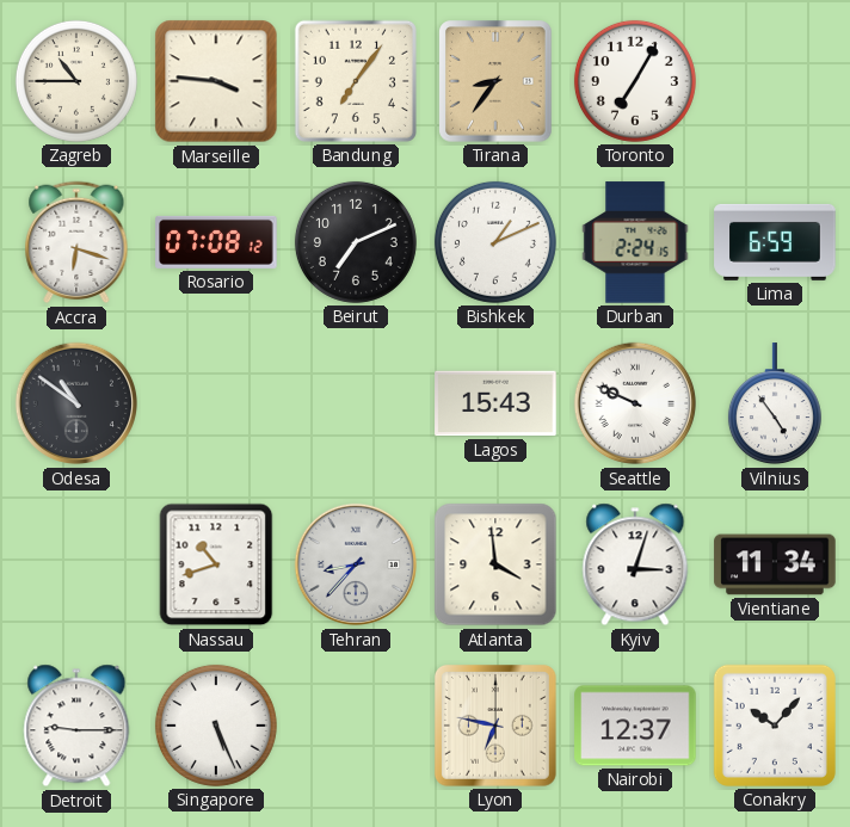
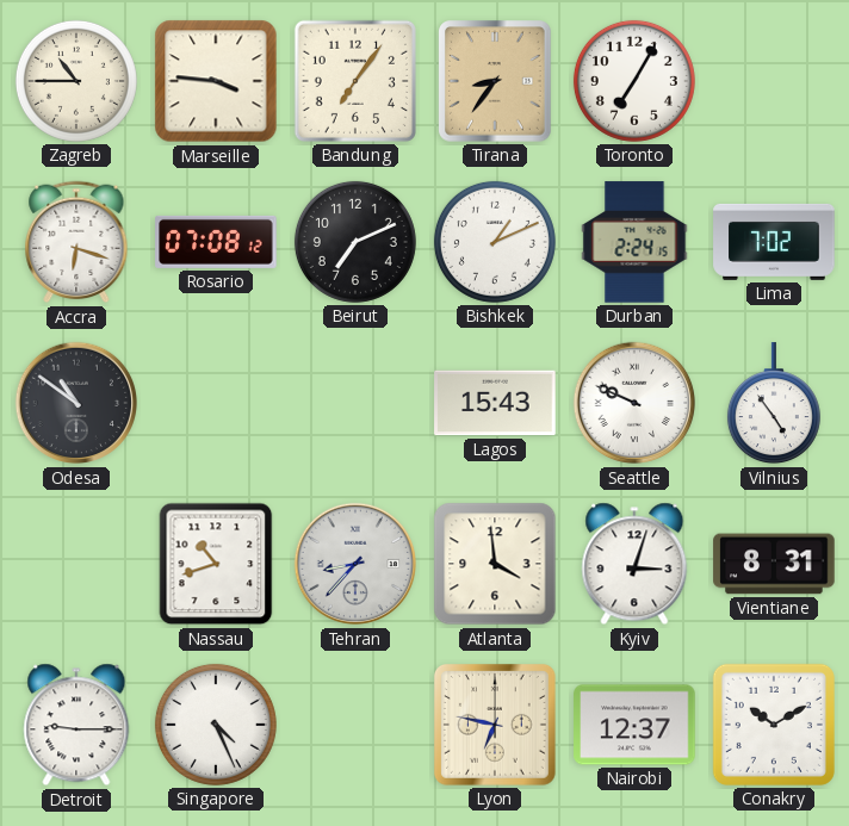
Lima: 6:59 -> 7:02
Vientiane: 11:34 -> 8:31
Singapore: 5:26 -> 4:26
Conakry: 10:07 -> 10:10
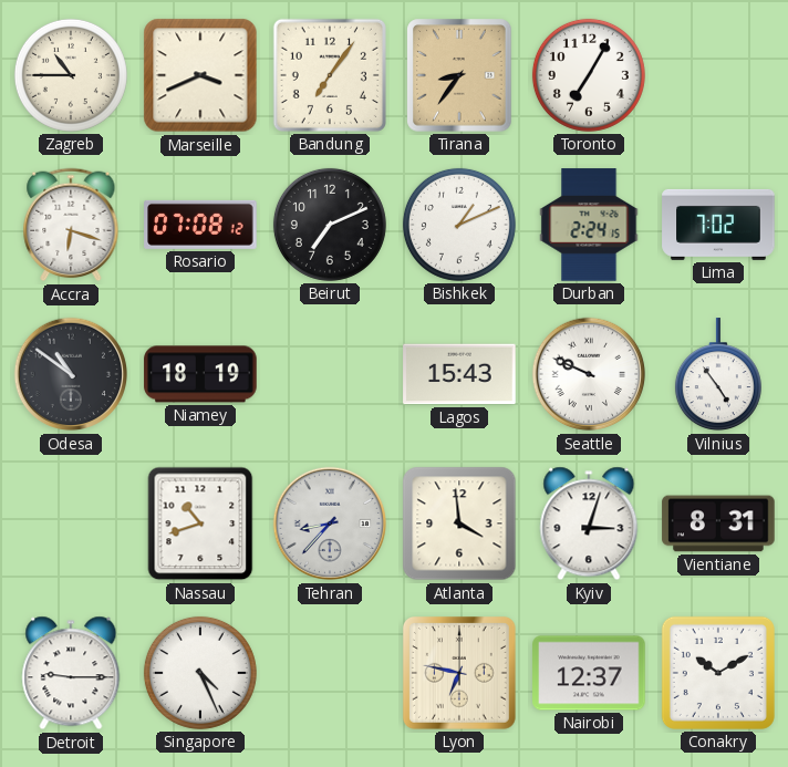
Marseille: 3:46 -> 3:41
Niamey: none -> 18:19
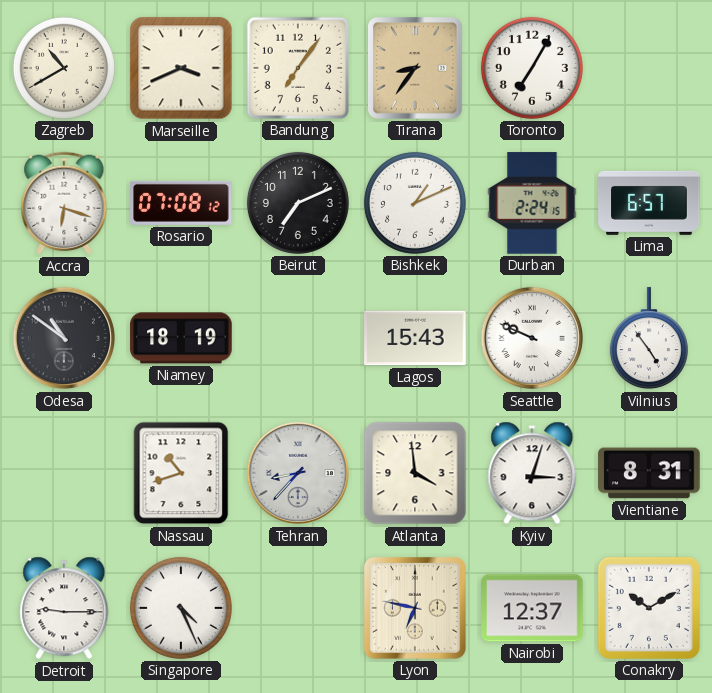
Zagreb: 10:45 -> 10:40
Lima: 7:02 -> 6:57
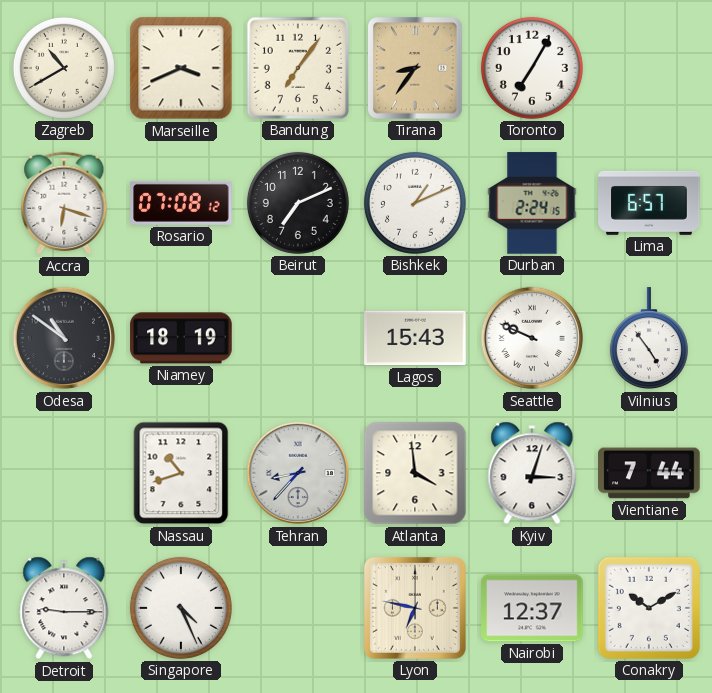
Vientiane: 8:31 -> 7:44
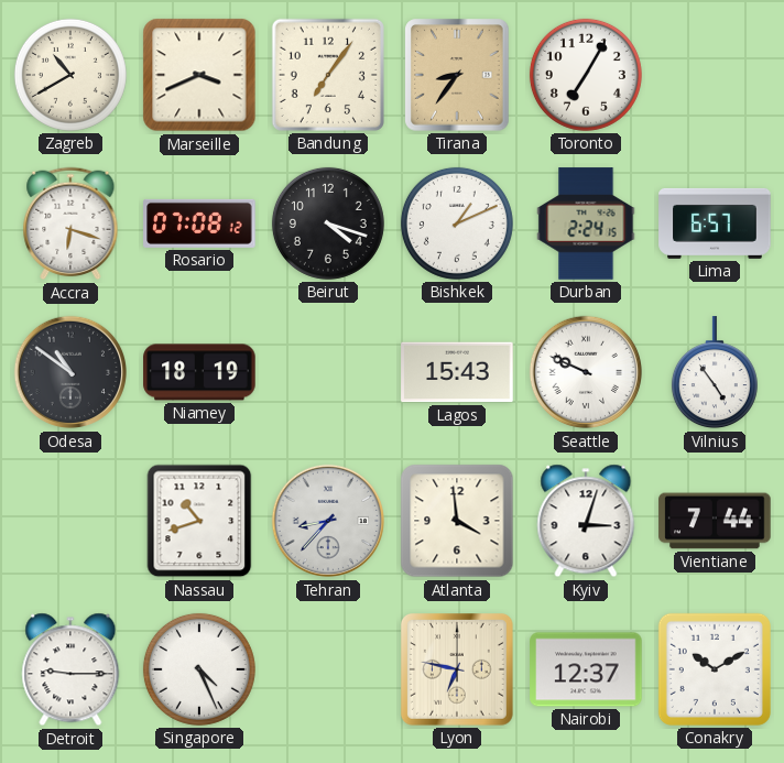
Beirut: 7:11 -> 4:18
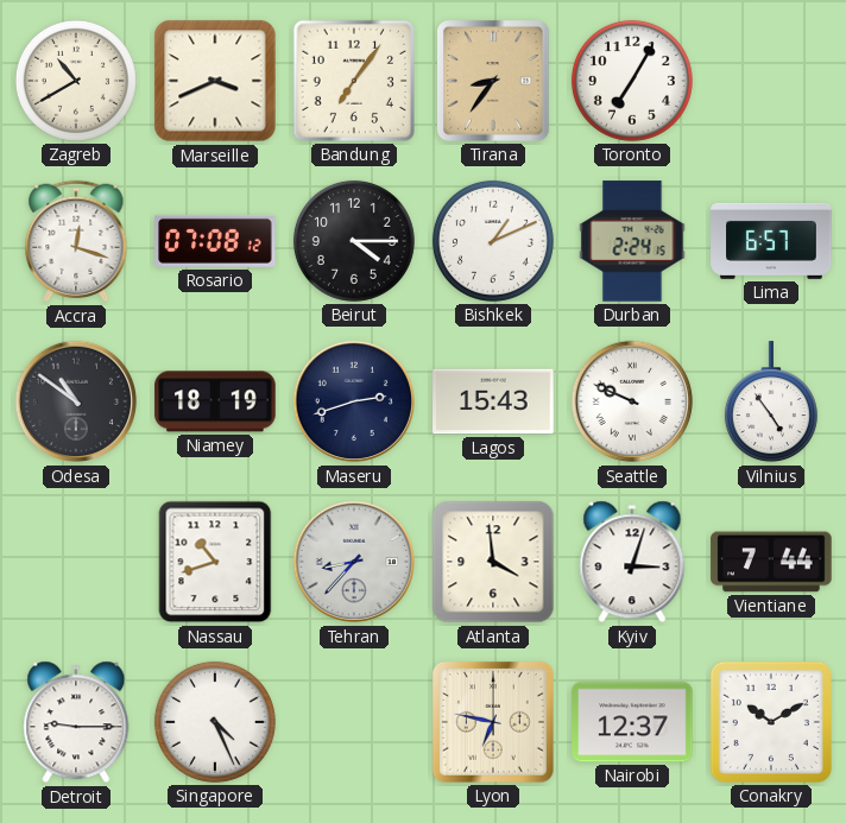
Accra: 6:18 -> 12:18
Beirut: 4:18 -> 4:15
Maseru: none -> 2:42
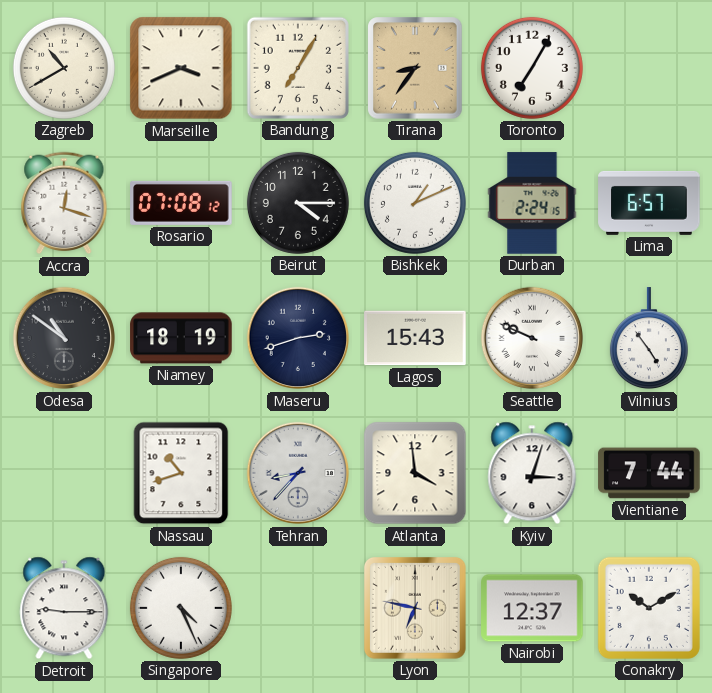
Bandung: 7:06 -> 7:05
